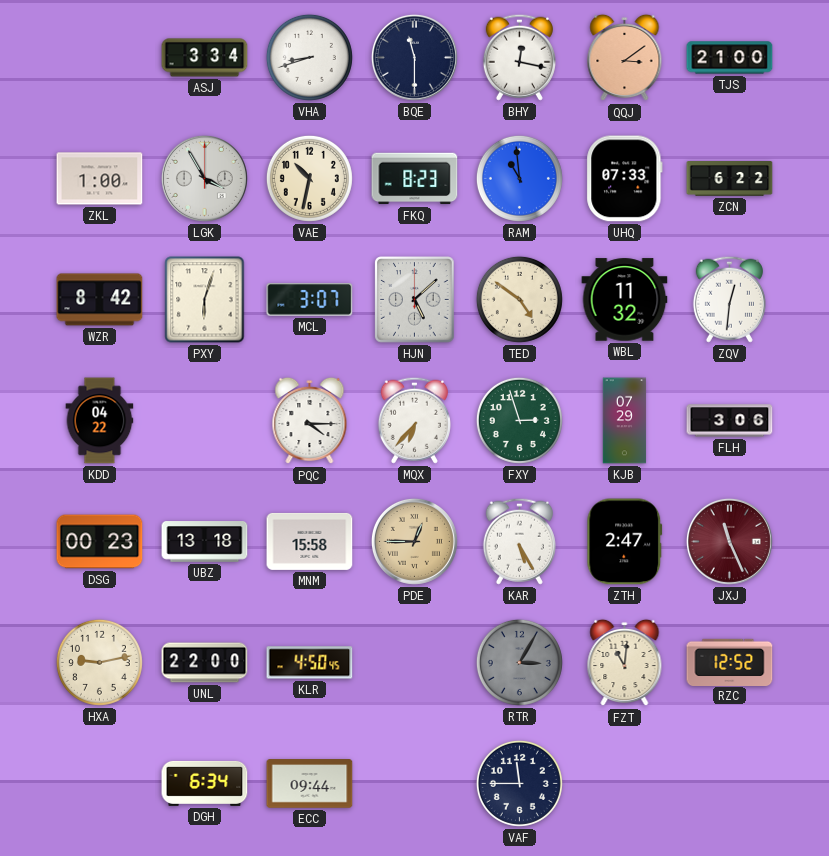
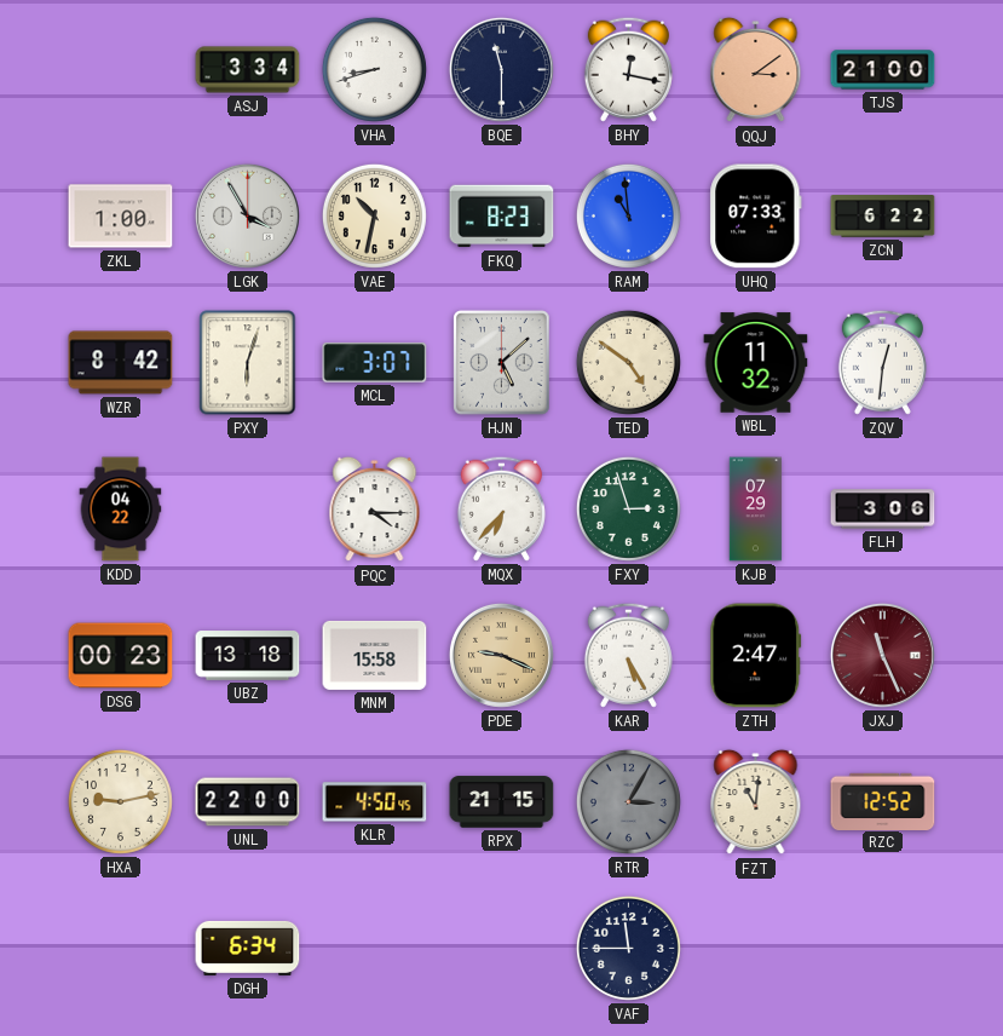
PDE: 12:45 -> 9:19
RPX: none -> 21:15
ECC: 09:44 -> none
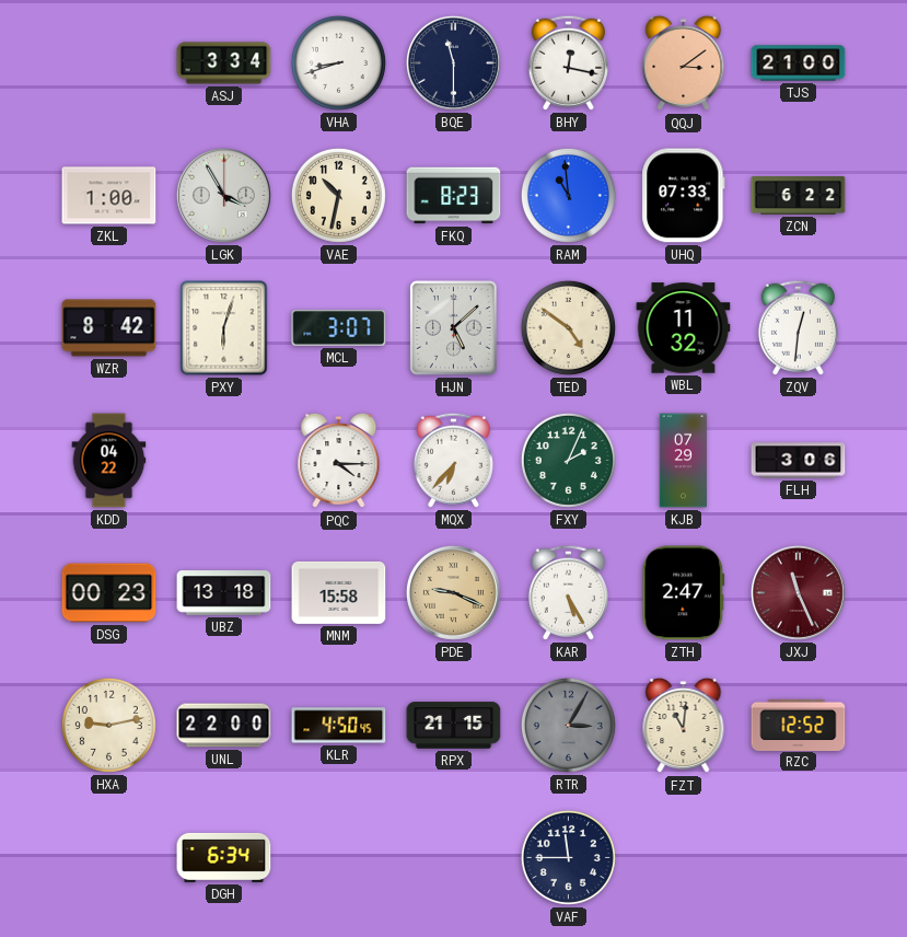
FXY: 2:57 -> 2:04
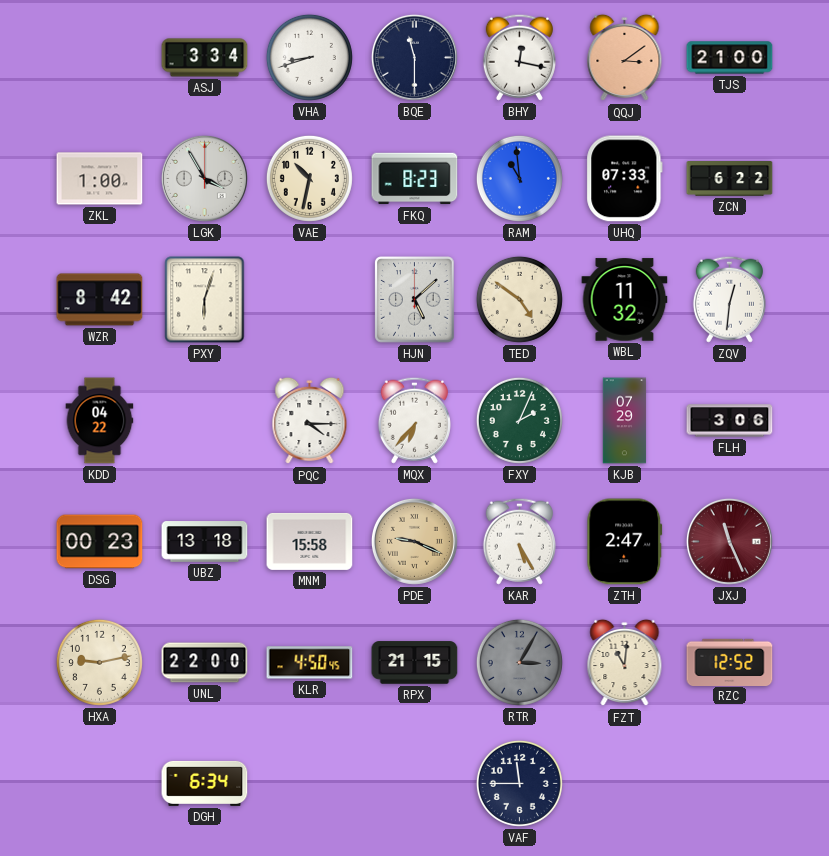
MCL: 3:07 -> none
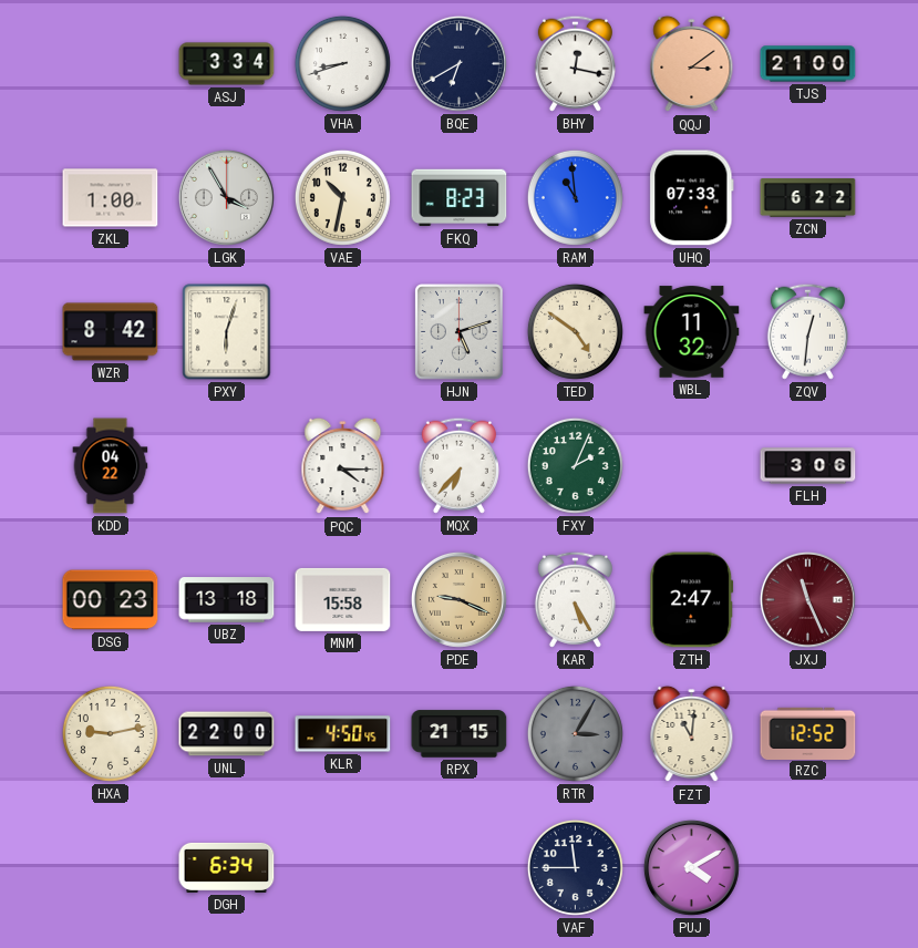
BQE: 11:30 -> 6:40
HJN: 5:08 -> 5:12
KJB: 07:29 -> none
PUJ: none -> 4:10
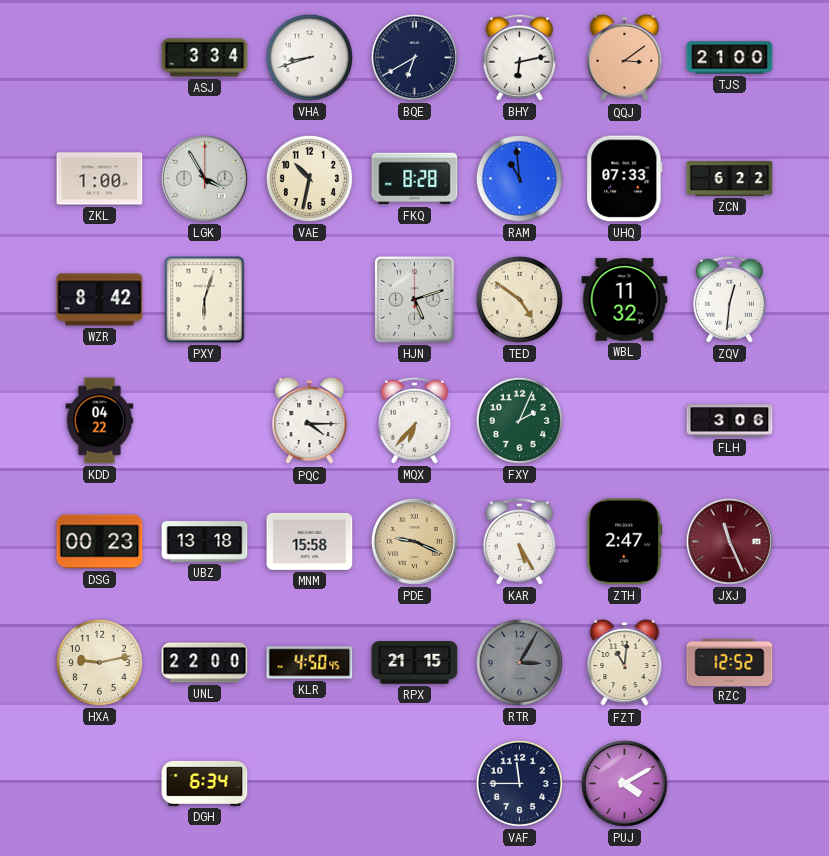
BHY: 12:17 -> 6:13
FKQ: 8:23 -> 8:28
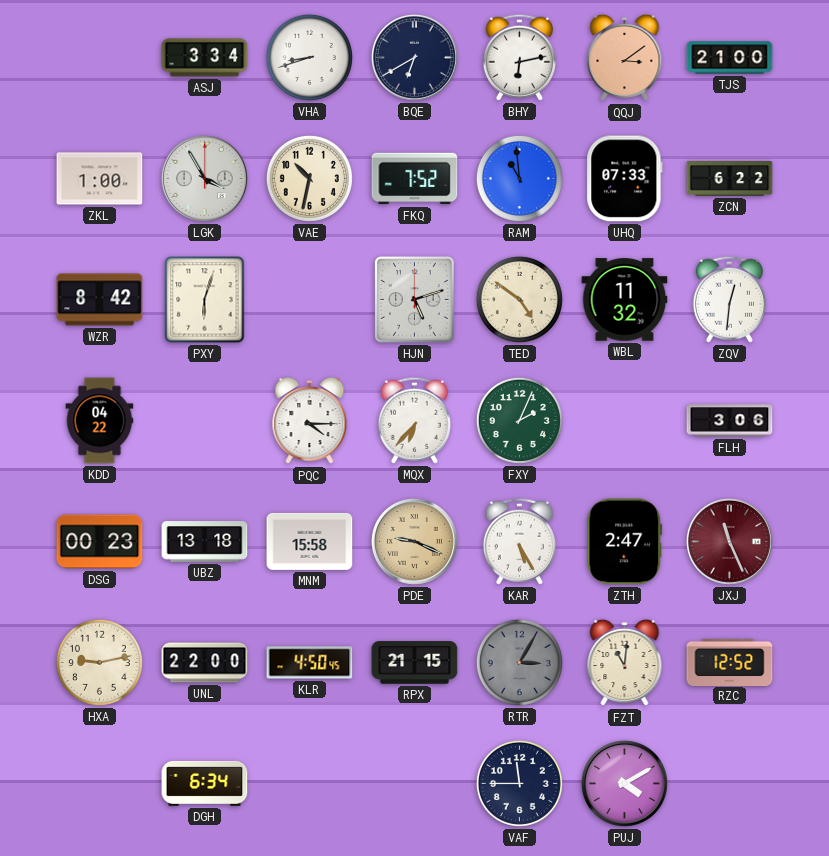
FKQ: 8:28 -> 7:52
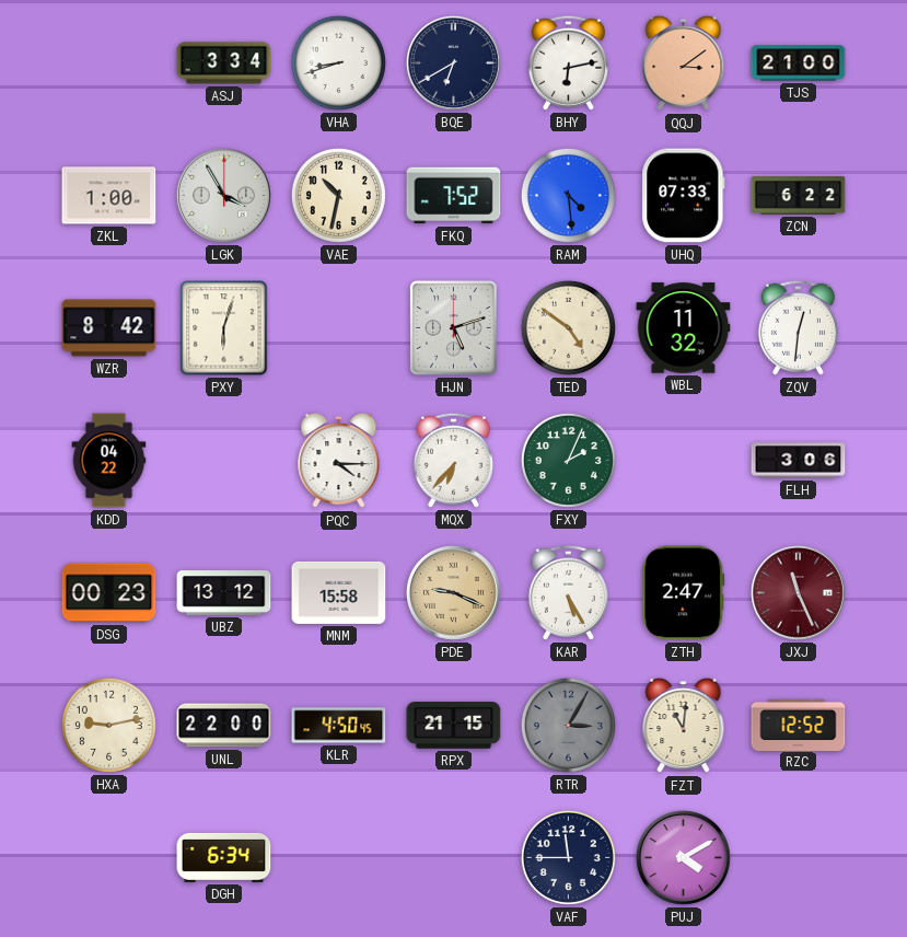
RAM: 10:59 -> 4:29
UBZ: 13:18 -> 13:12
